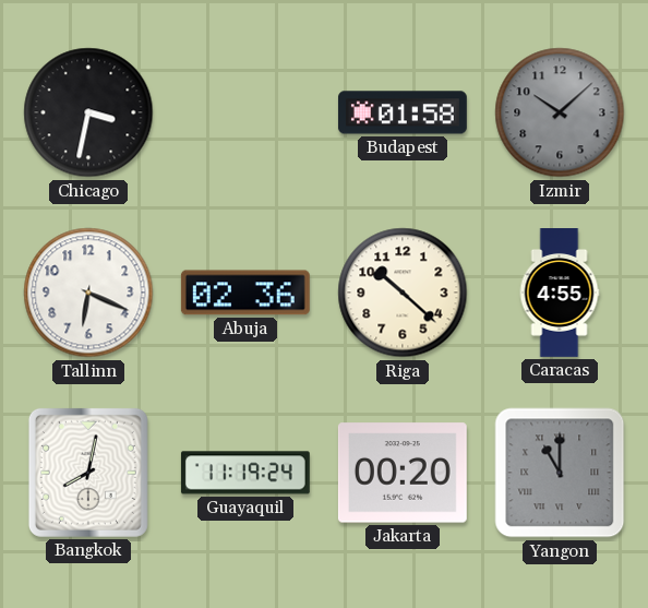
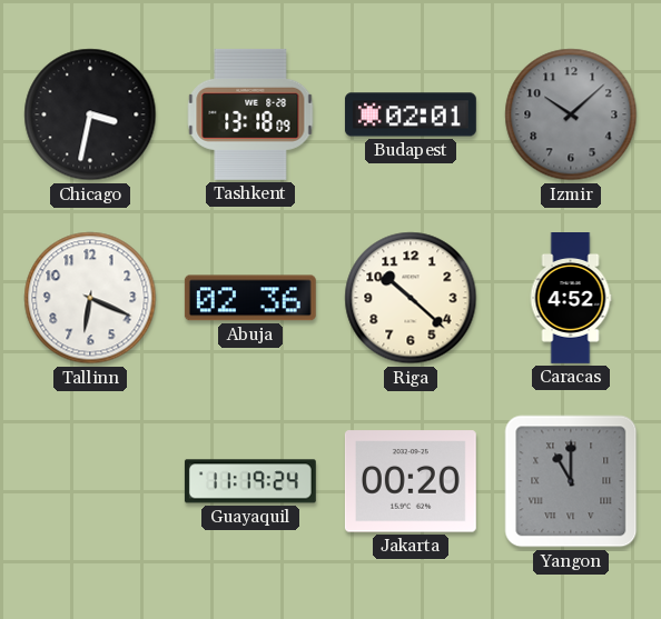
Tashkent: none -> 13:18
Budapest: 01:58 -> 02:01
Caracas: 4:55 -> 4:52
Bangkok: 8:02 -> none
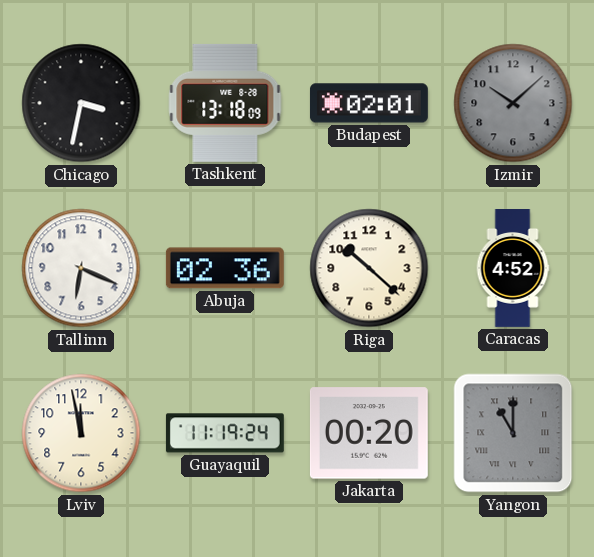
Lviv: none -> 11:58
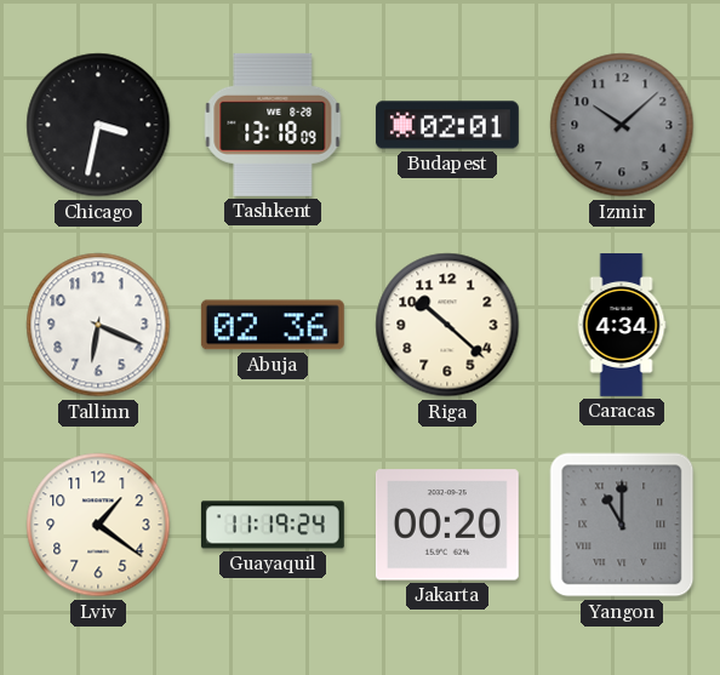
Caracas: 4:52 -> 4:34
Lviv: 11:58 -> 1:21
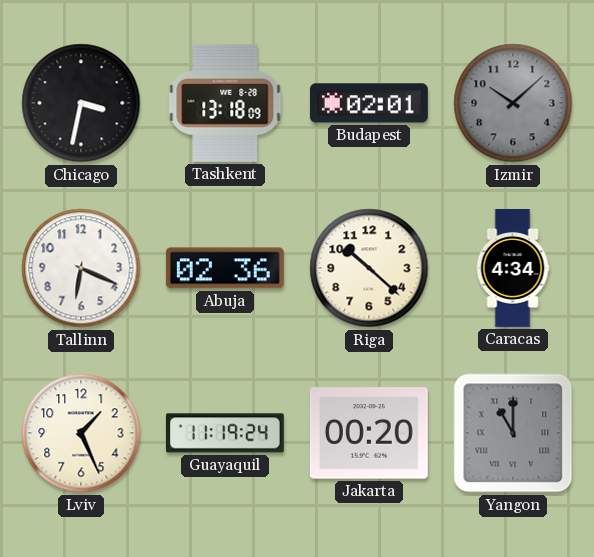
Lviv: 1:21 -> 1:26
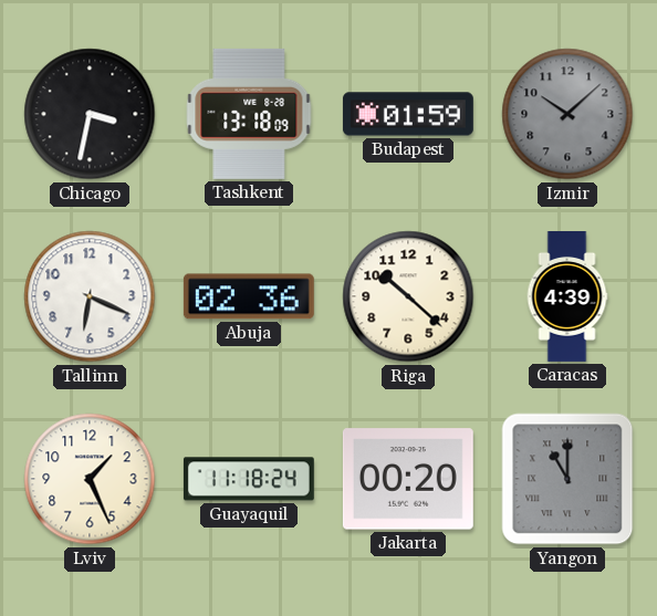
Budapest: 02:01 -> 01:59
Caracas: 4:34 -> 4:39
Guayaquil: 11:19 -> 11:18
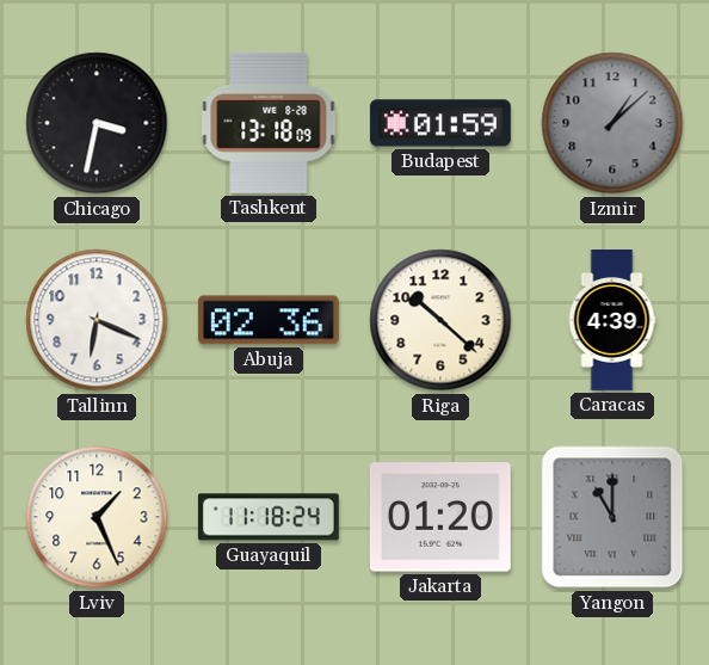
Izmir: 10:08 -> 1:08
Jakarta: 00:20 -> 01:20
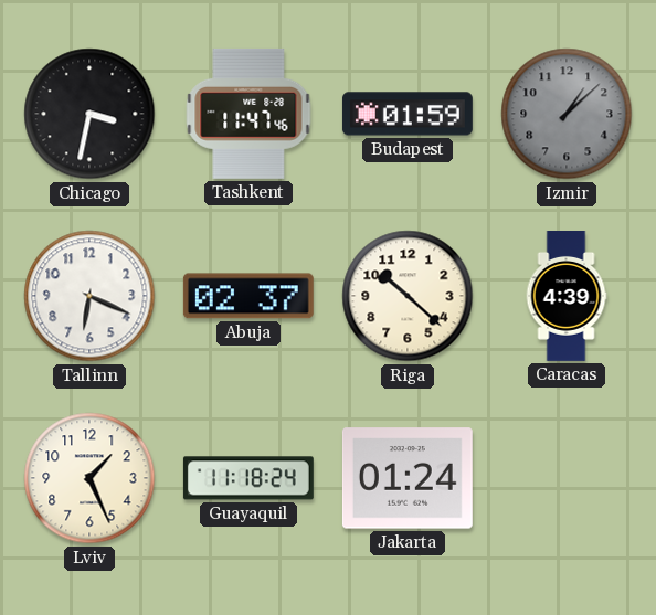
Tashkent: 13:18 -> 11:47
Abuja: 02:36 -> 02:37
Jakarta: 01:20 -> 01:24
Yangon: 11:00 -> none
